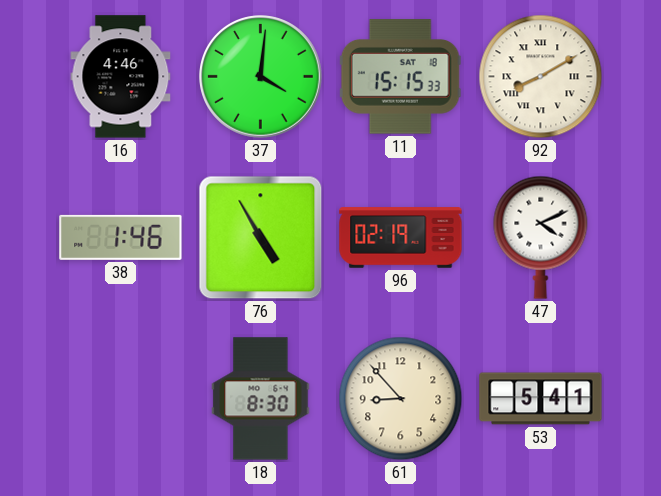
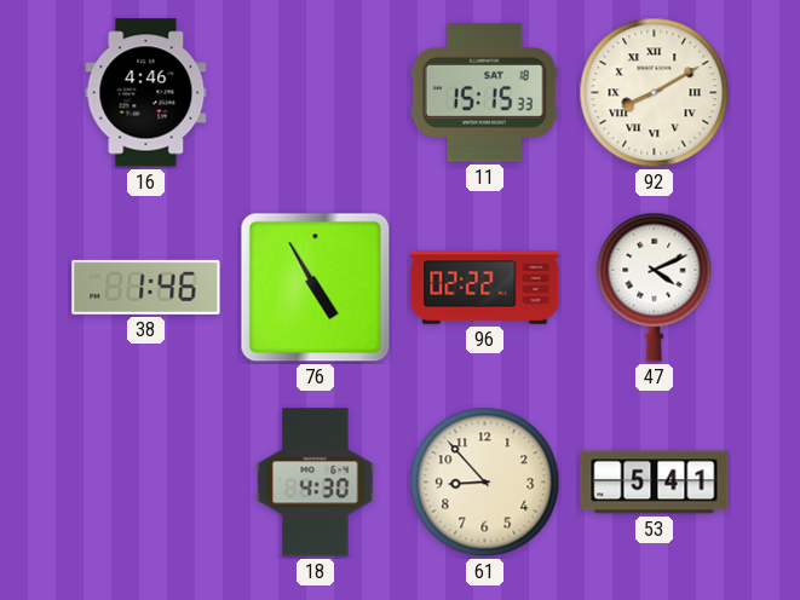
37: 4:01 -> none
96: 02:19 -> 02:22
18: 8:30 -> 4:30
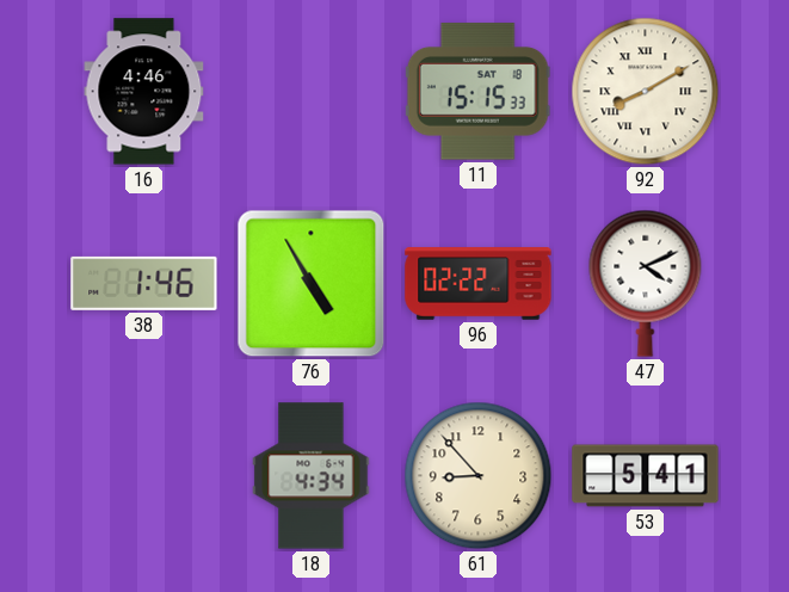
18: 4:30 -> 4:34
